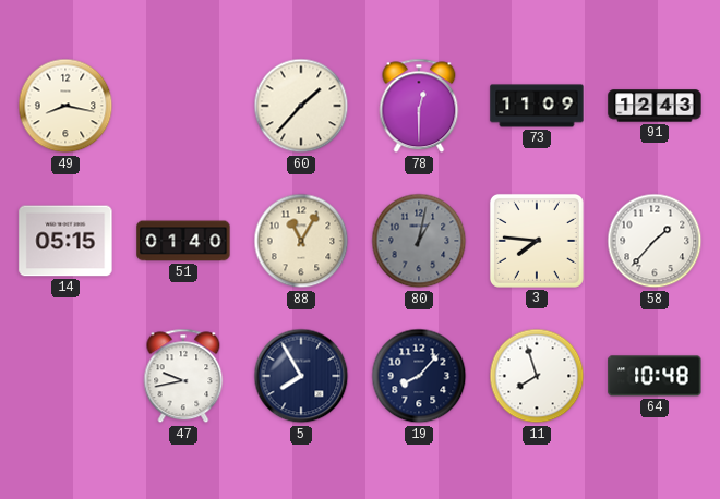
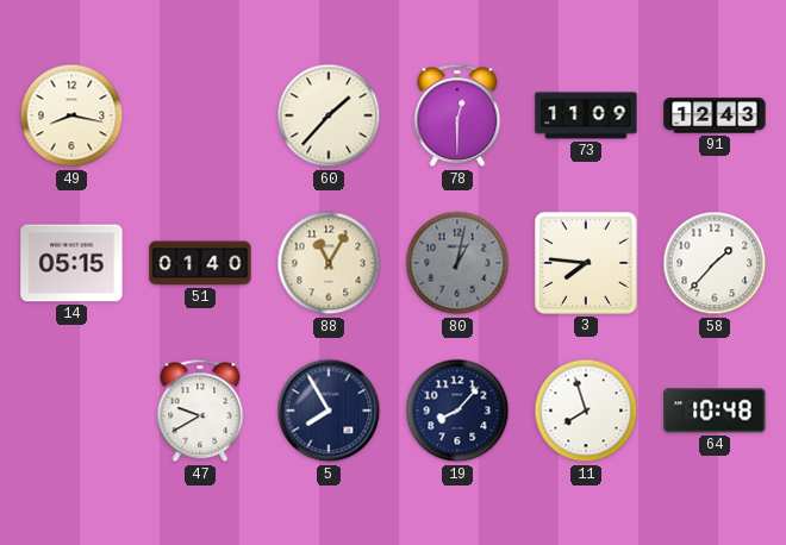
47: 9:43 -> 9:40
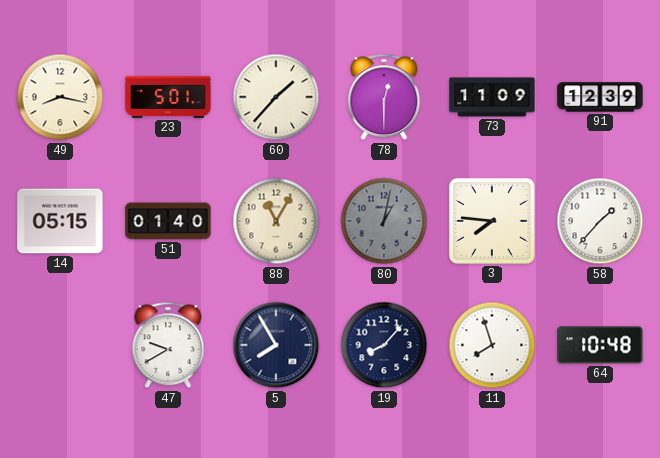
23: none -> 5:01
91: 12:43 -> 12:39
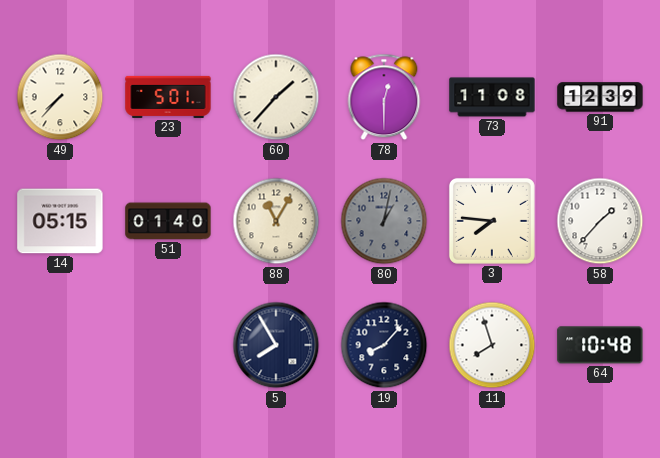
49: 8:17 -> 7:37
73: 11:09 -> 11:08
47: 9:40 -> none
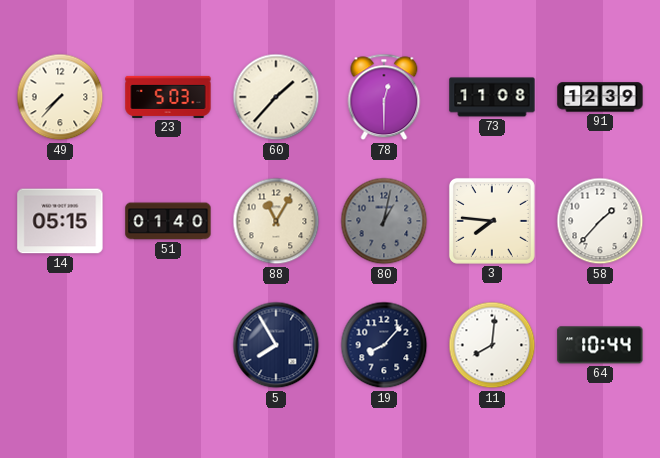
23: 5:01 -> 5:03
11: 7:57 -> 8:01
64: 10:48 -> 10:44
